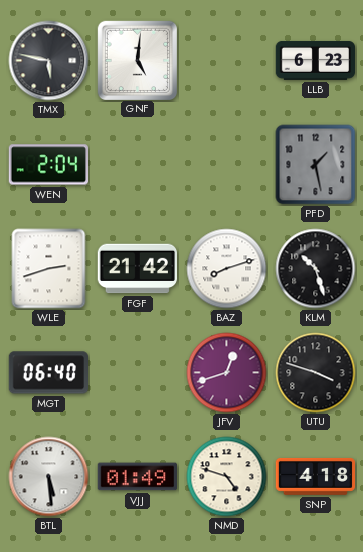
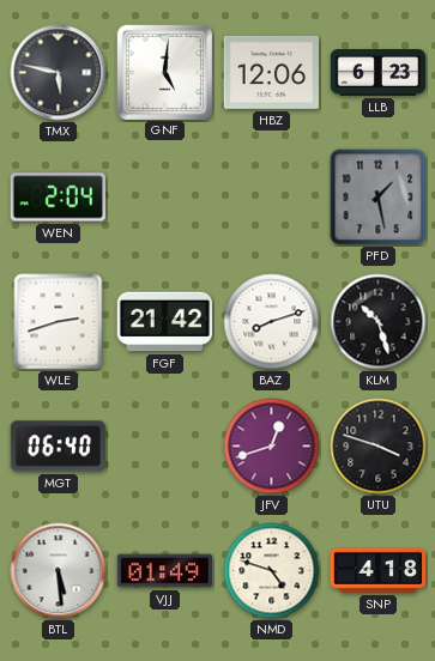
HBZ: none -> 12:06
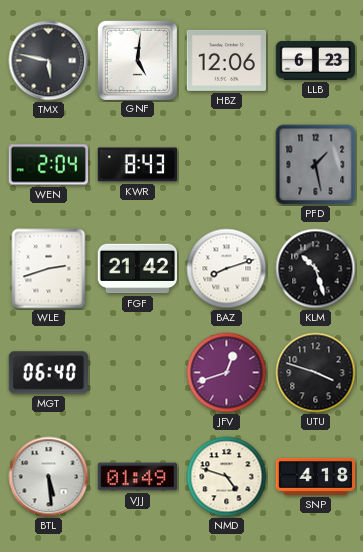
KWR: none -> 8:43
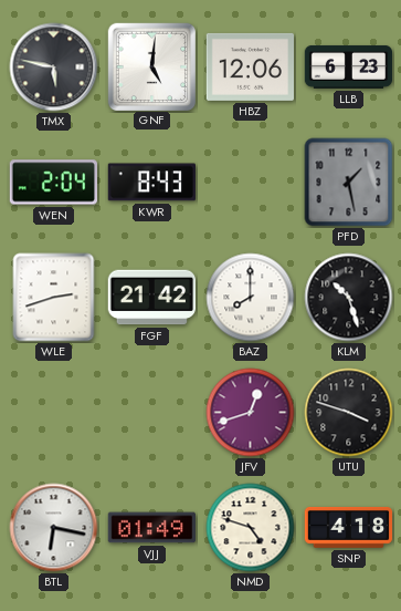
BAZ: 8:12 -> 8:00
MGT: 06:40 -> none
BTL: 5:29 -> 6:17
